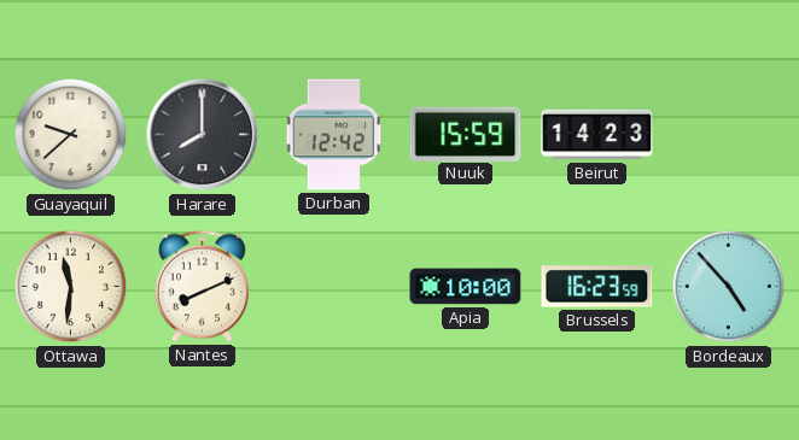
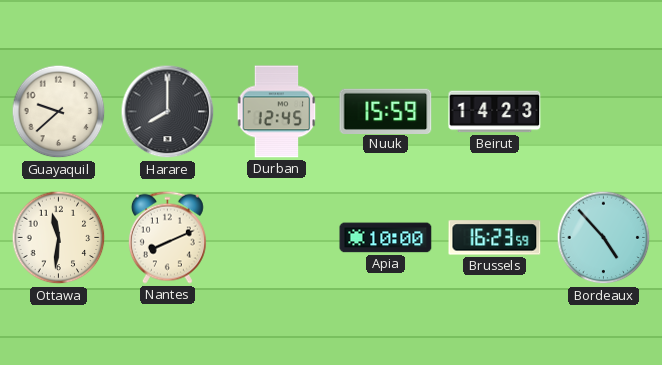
Durban: 12:42 -> 12:45
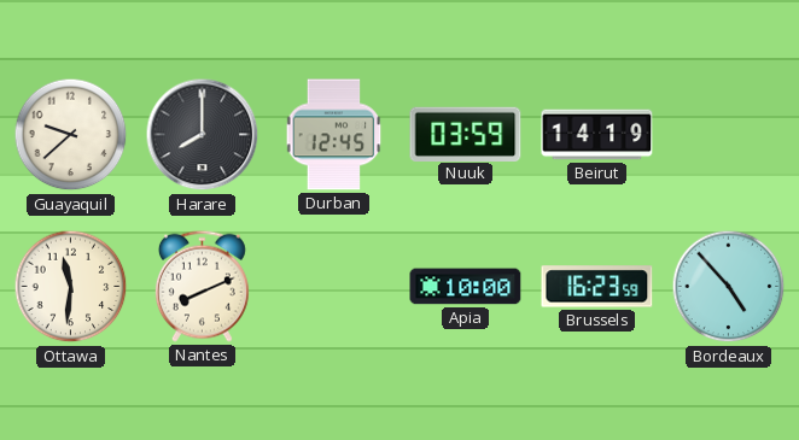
Nuuk: 15:59 -> 03:59
Beirut: 14:23 -> 14:19
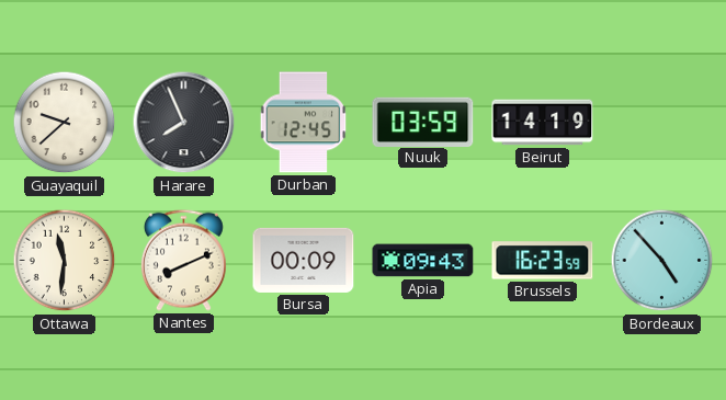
Harare: 8:00 -> 7:56
Bursa: none -> 00:09
Apia: 10:00 -> 09:43
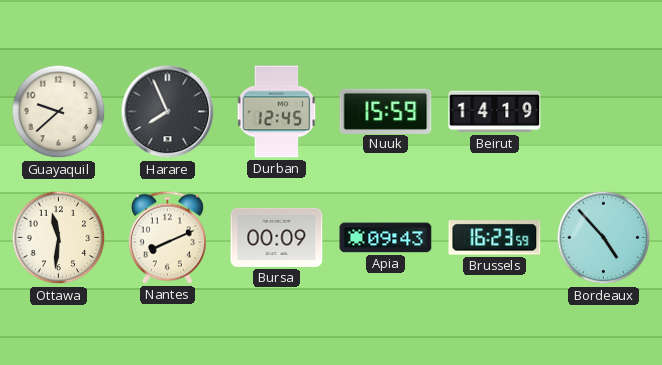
Nuuk: 03:59 -> 15:59
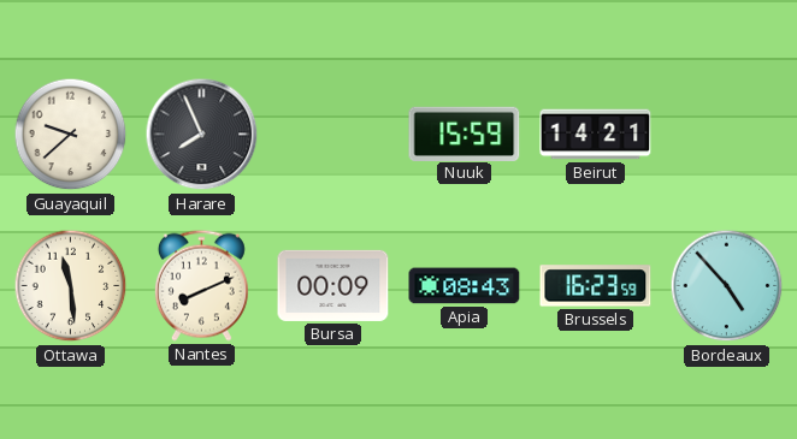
Durban: 12:45 -> none
Beirut: 14:19 -> 14:21
Ottawa: 11:31 -> 11:29
Apia: 09:43 -> 08:43
